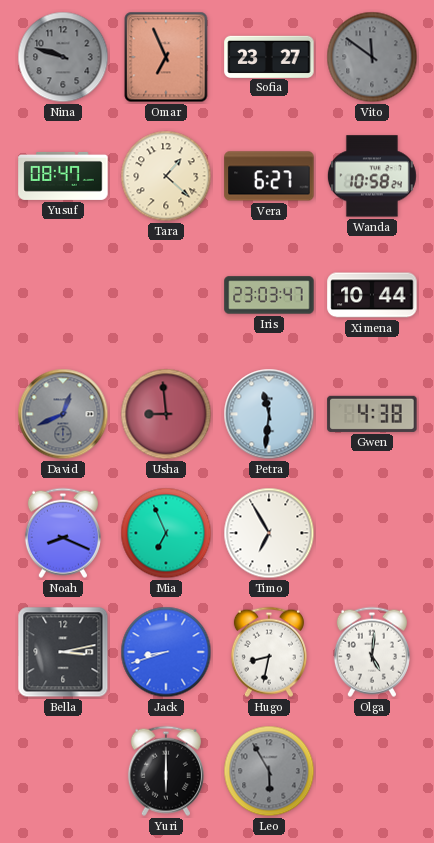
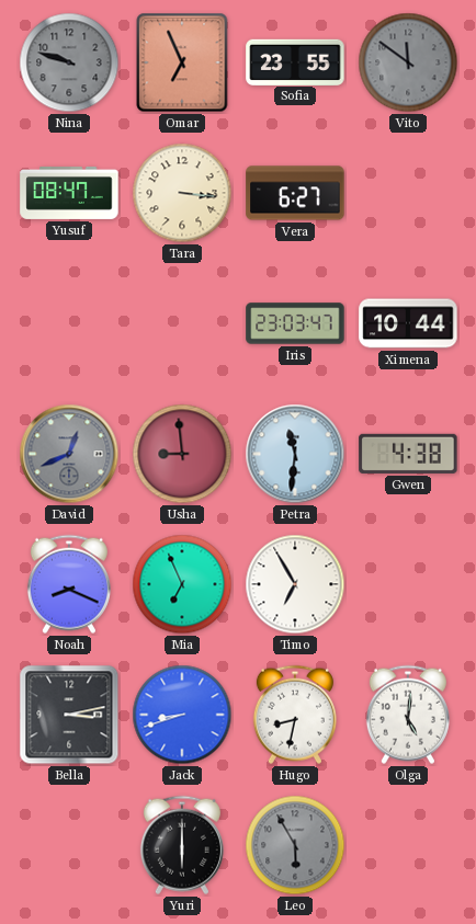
Sofia: 23:27 -> 23:55
Tara: 1:22 -> 3:16
Wanda: 10:58 -> none
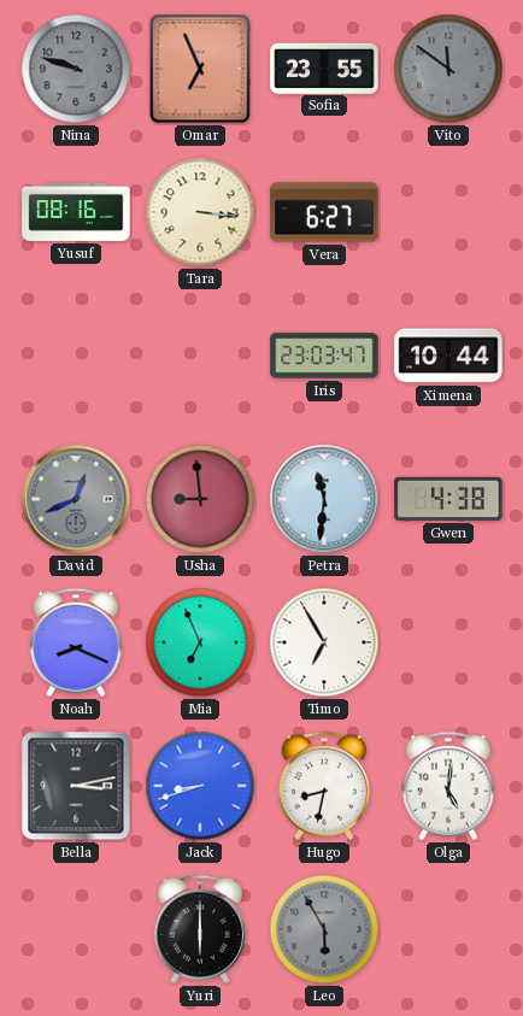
Yusuf: 08:47 -> 08:16
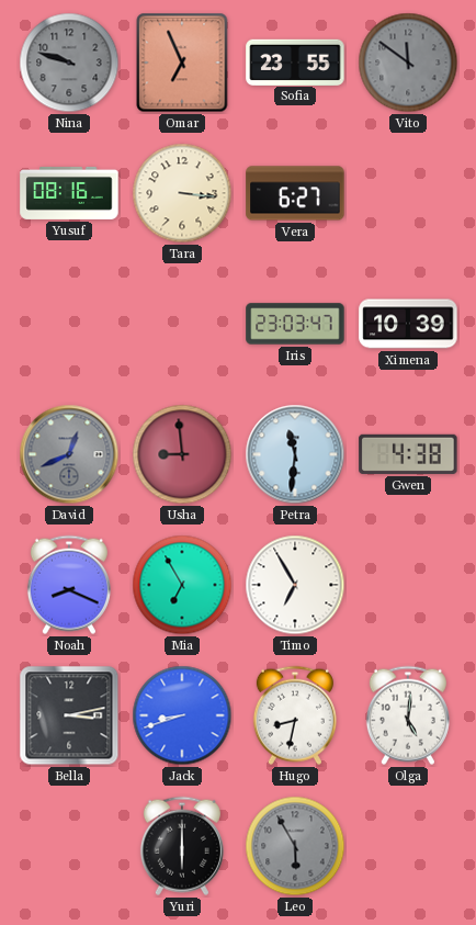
Ximena: 10:44 -> 10:39
Mia: 6:56 -> 6:55
